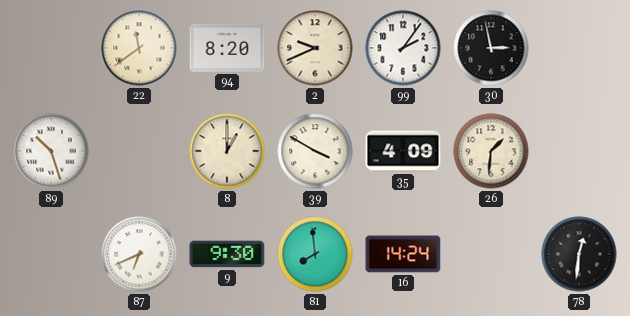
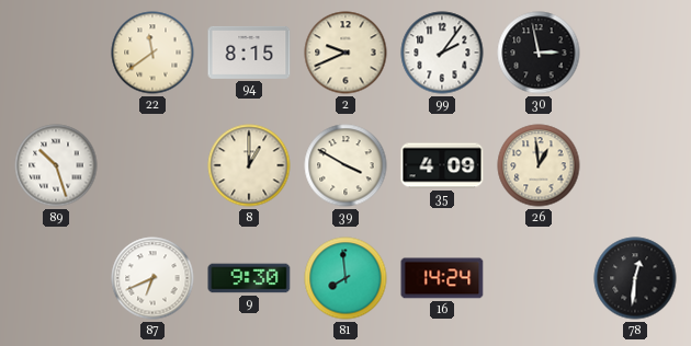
94: 8:20 -> 8:15
26: 1:31 -> 12:59
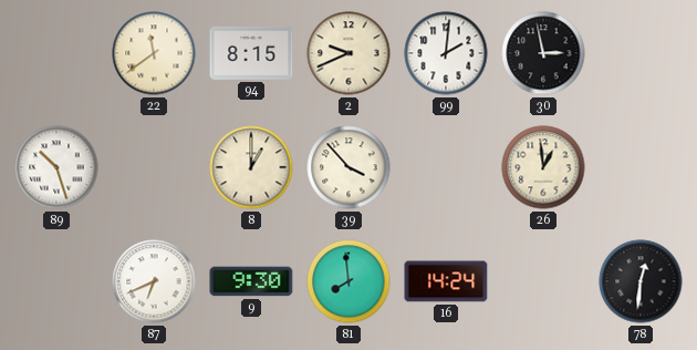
99: 2:06 -> 2:01
39: 3:50 -> 3:53
35: 4:09 -> none
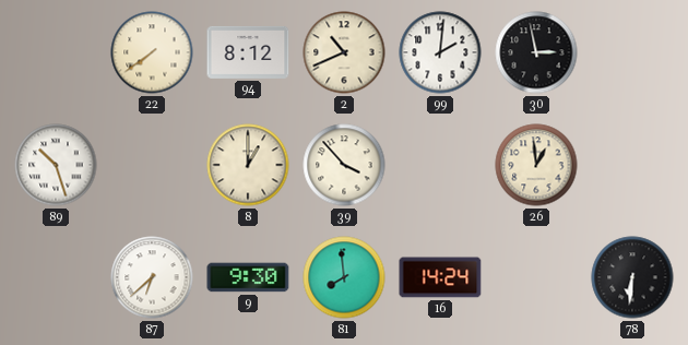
22: 11:39 -> 7:39
94: 8:15 -> 8:12
2: 9:41 -> 10:41
87: 6:41 -> 6:38
78: 12:31 -> 6:31
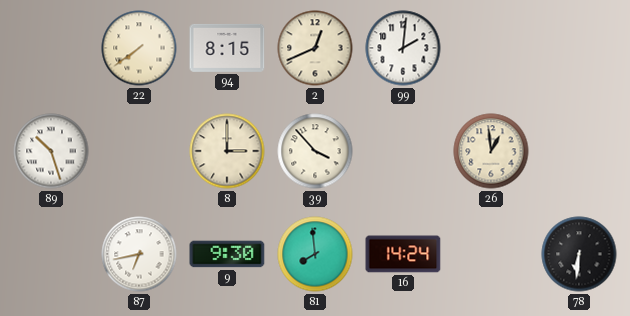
94: 8:12 -> 8:15
2: 10:41 -> 12:41
30: 2:58 -> none
8: 1:00 -> 3:00
87: 6:38 -> 6:43
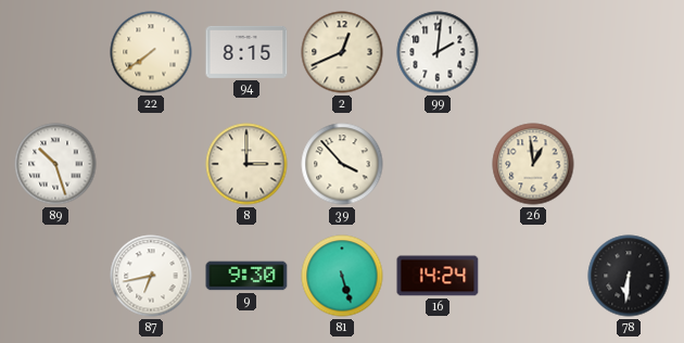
81: 7:59 -> 5:27
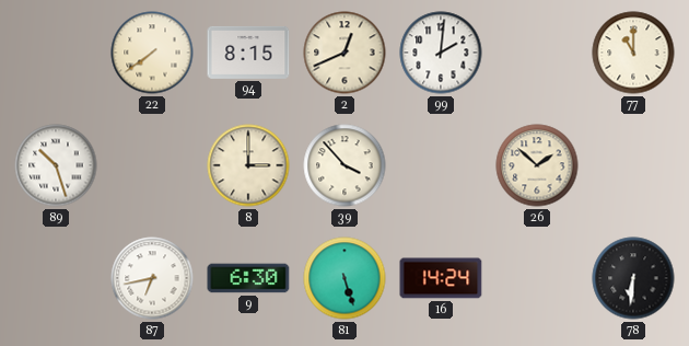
77: none -> 11:00
26: 12:59 -> 1:52
9: 9:30 -> 6:30
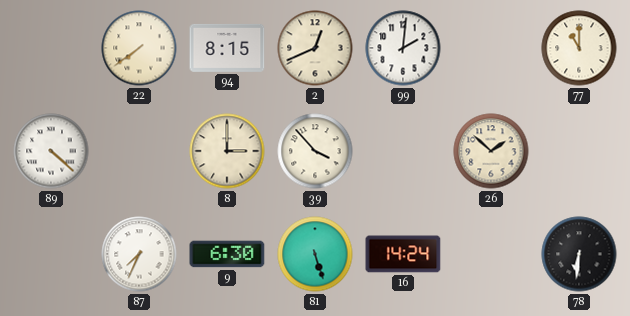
89: 10:27 -> 4:22
87: 6:43 -> 7:34
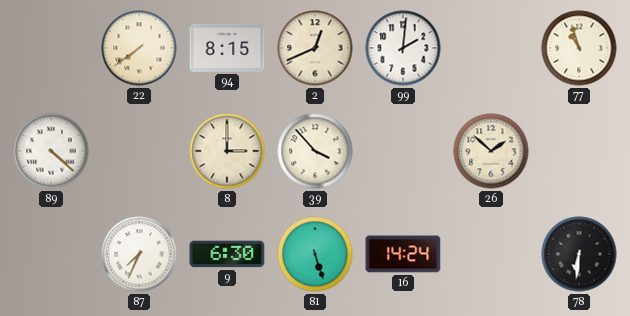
77: 11:00 -> 10:57
